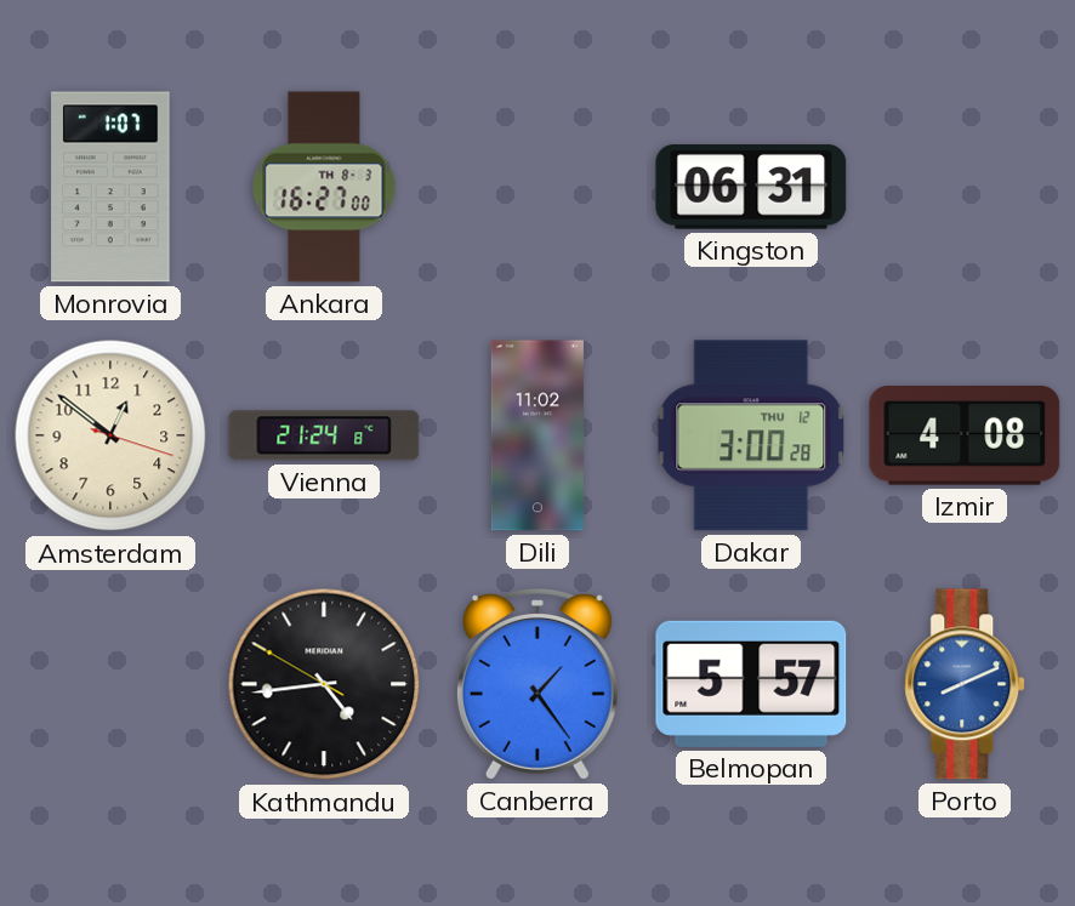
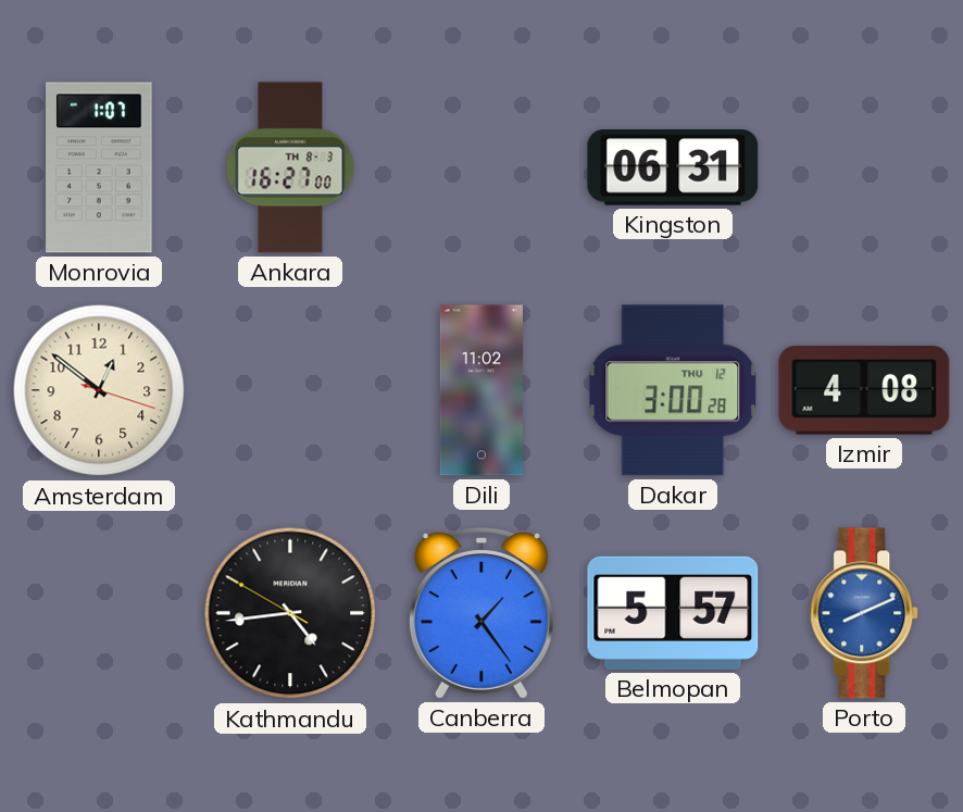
Vienna: 21:24 -> none
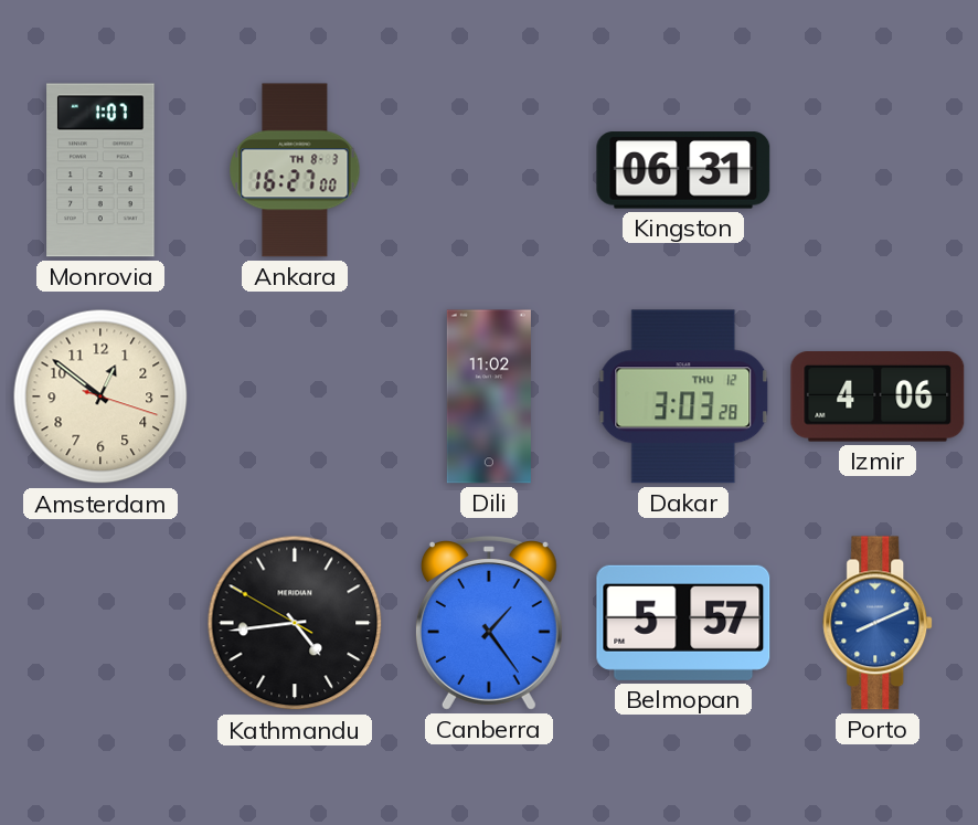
Dakar: 3:00 -> 3:03
Izmir: 4:08 -> 4:06
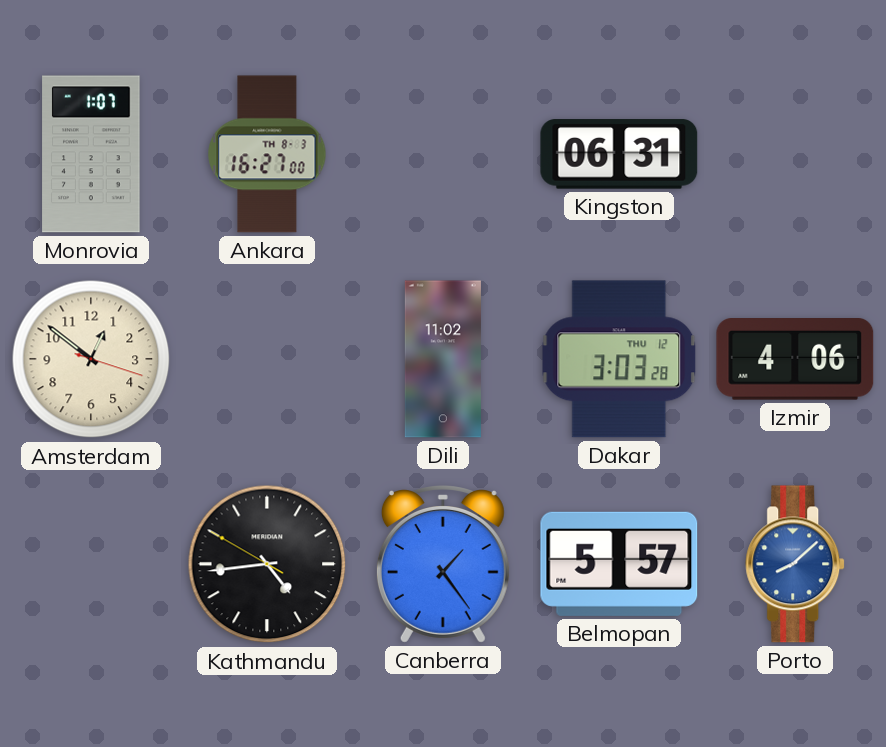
Porto: 8:11 -> 8:08
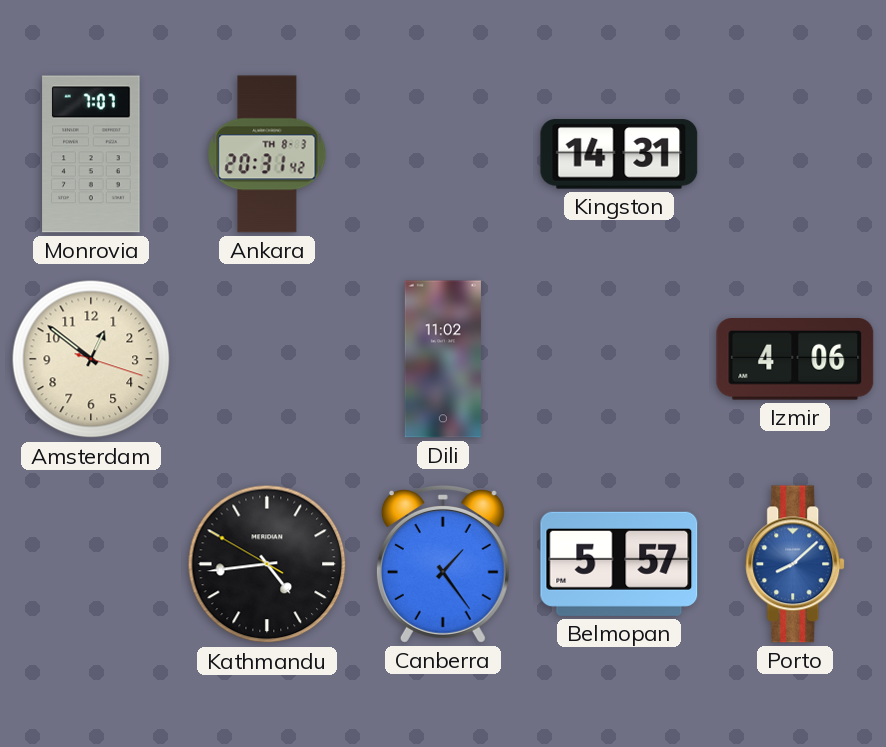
Monrovia: 1:07 -> 7:07
Ankara: 16:27 -> 20:31
Kingston: 06:31 -> 14:31
Dakar: 3:03 -> none
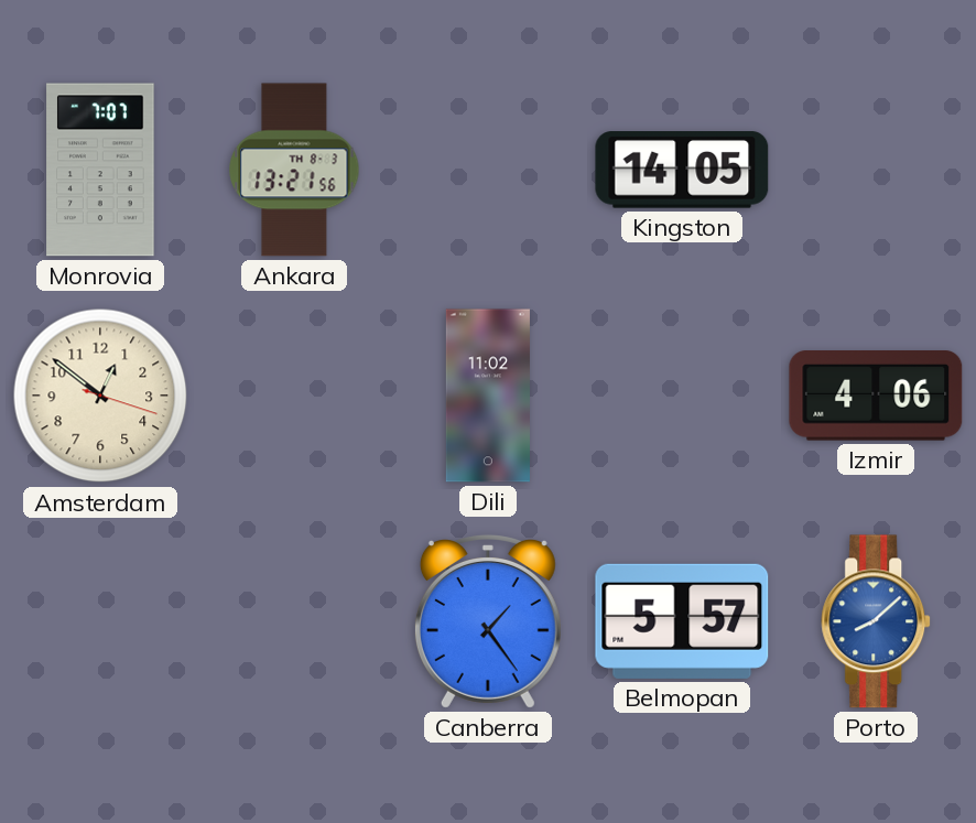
Ankara: 20:31 -> 13:21
Kingston: 14:31 -> 14:05
Kathmandu: 4:43 -> none
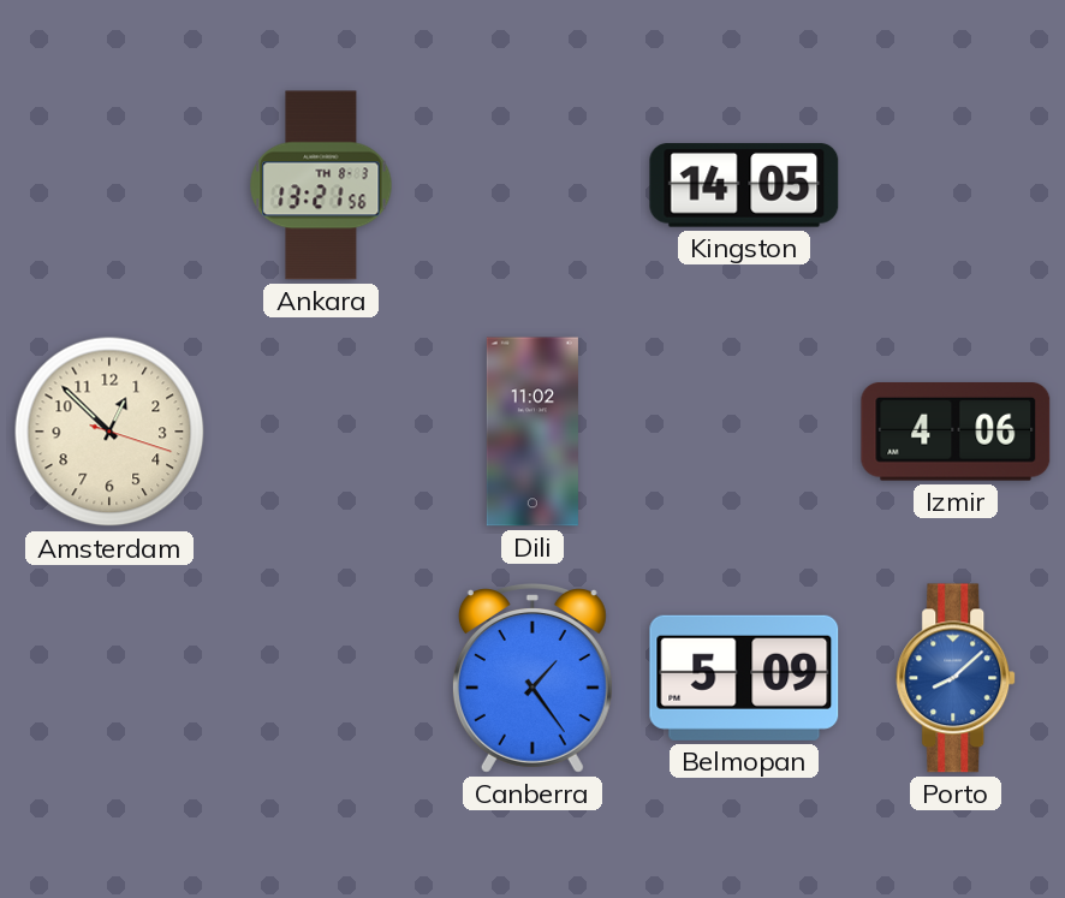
Monrovia: 7:07 -> none
Amsterdam: 12:51 -> 12:52
Belmopan: 5:57 -> 5:09
